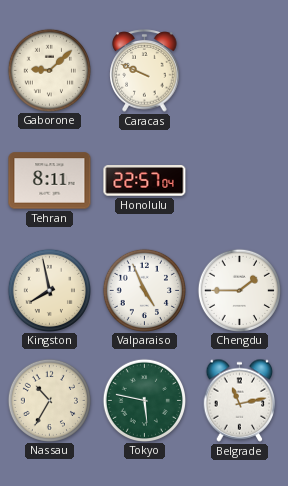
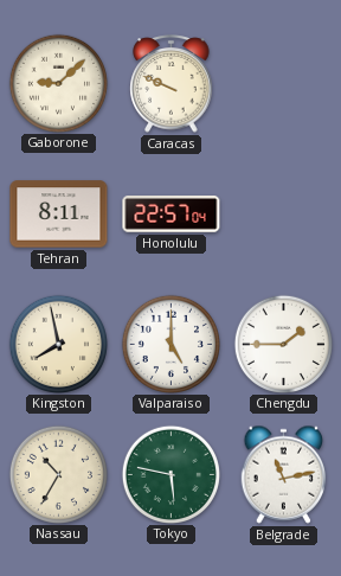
Valparaiso: 4:56 -> 5:00
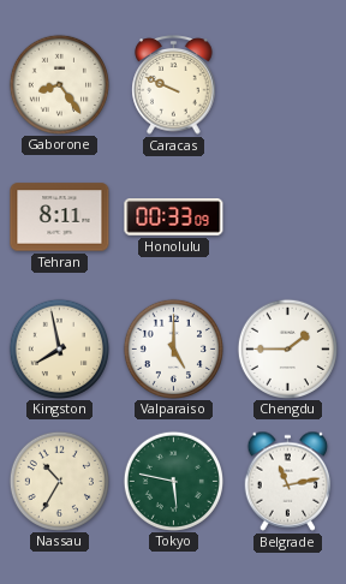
Gaborone: 9:08 -> 8:24
Honolulu: 22:57 -> 00:33
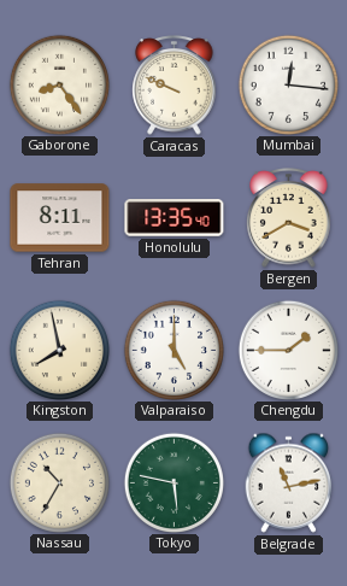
Mumbai: none -> 12:16
Honolulu: 00:33 -> 13:35
Bergen: none -> 3:40
